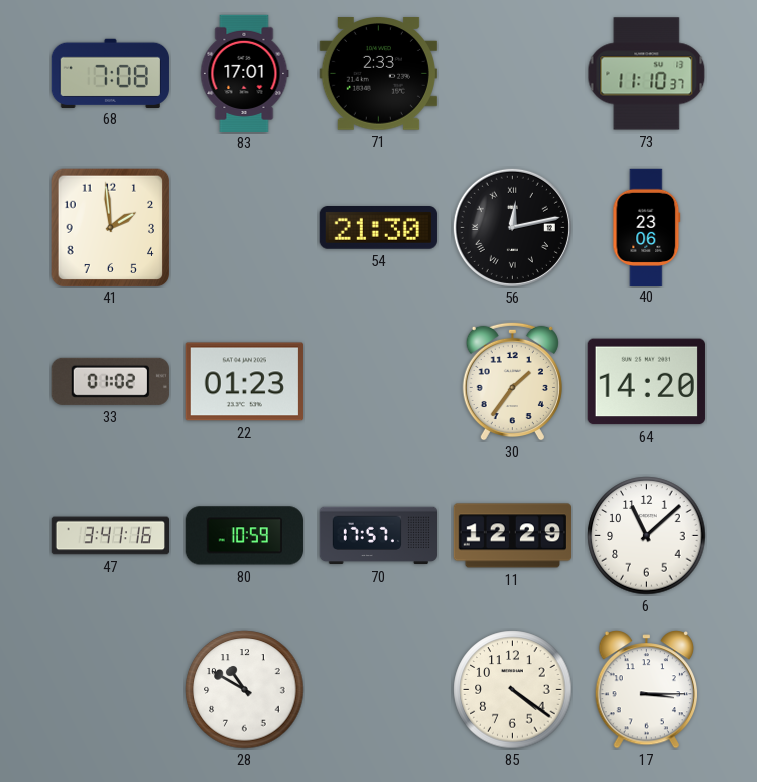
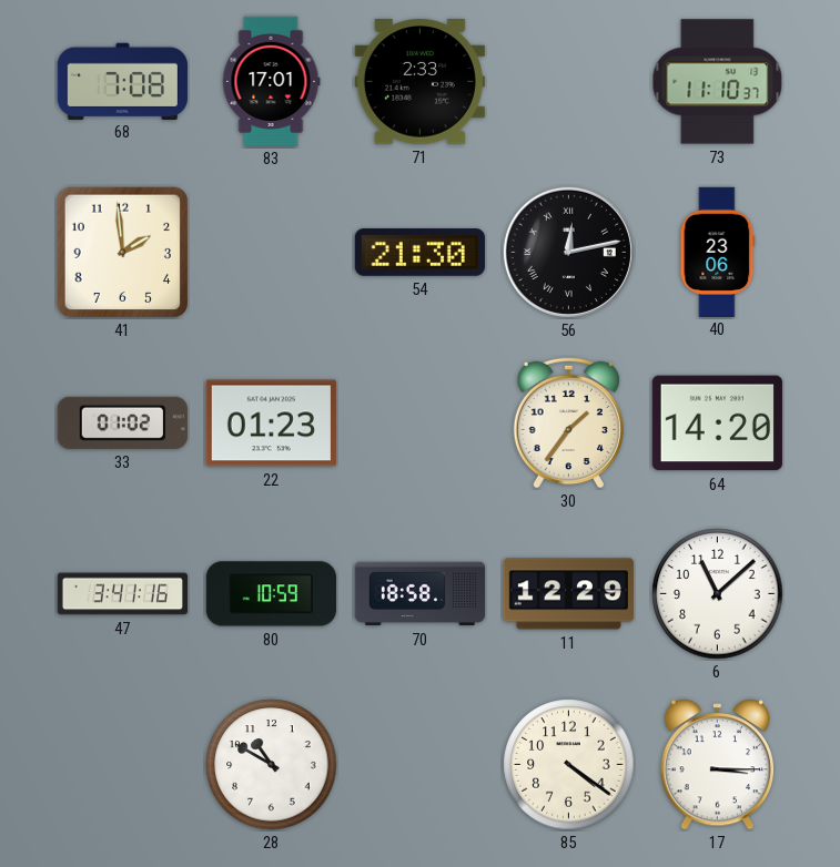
70: 17:57 -> 18:58
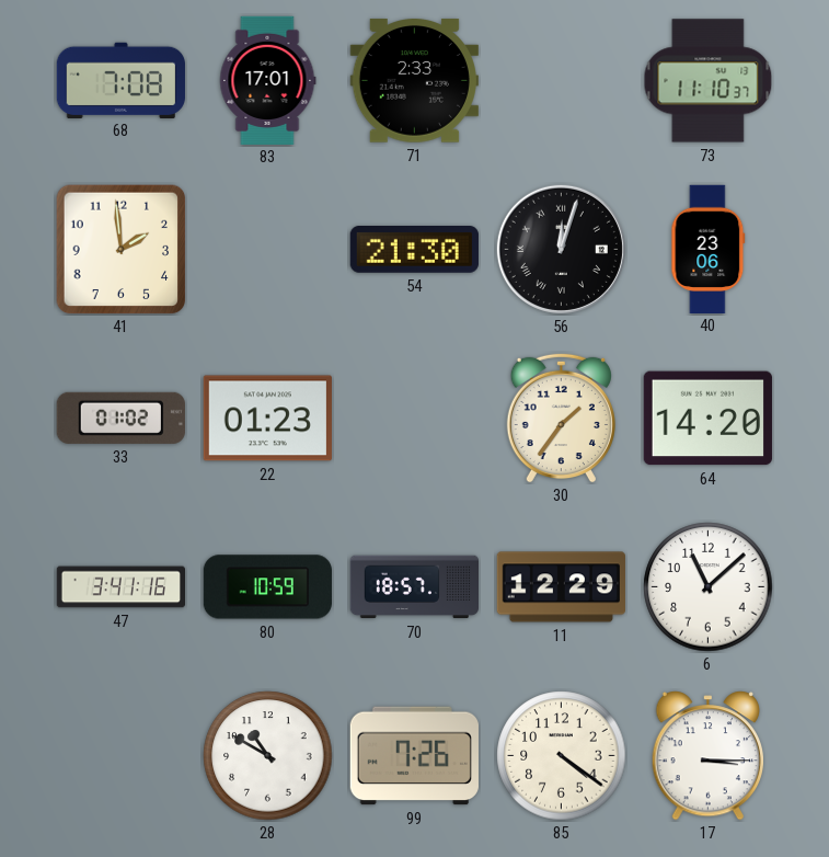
56: 12:13 -> 12:03
70: 18:58 -> 18:57
99: none -> 7:26
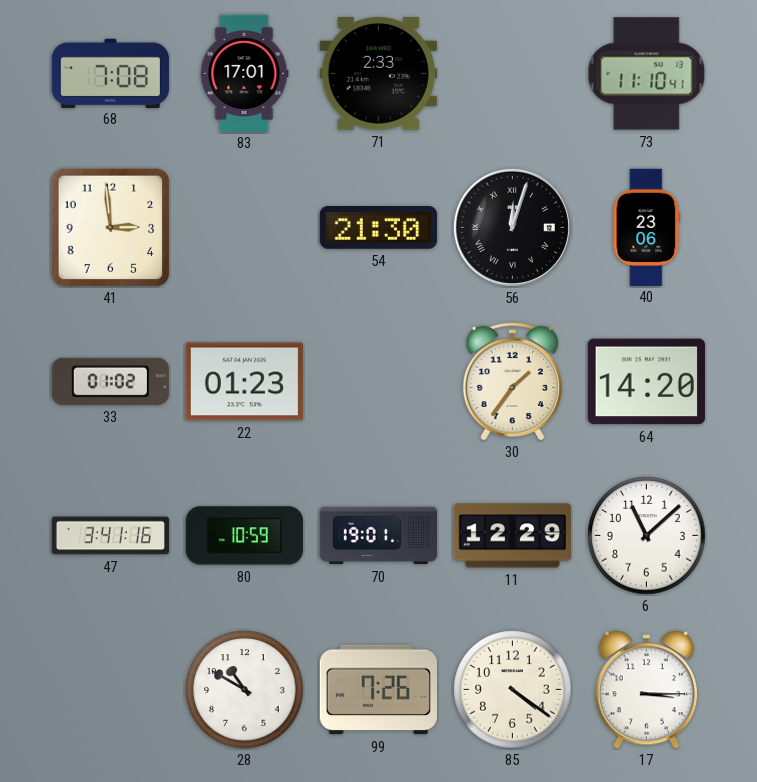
73: 11:10:37 -> 11:10:41
41: 1:59 -> 2:59
70: 18:57 -> 19:01
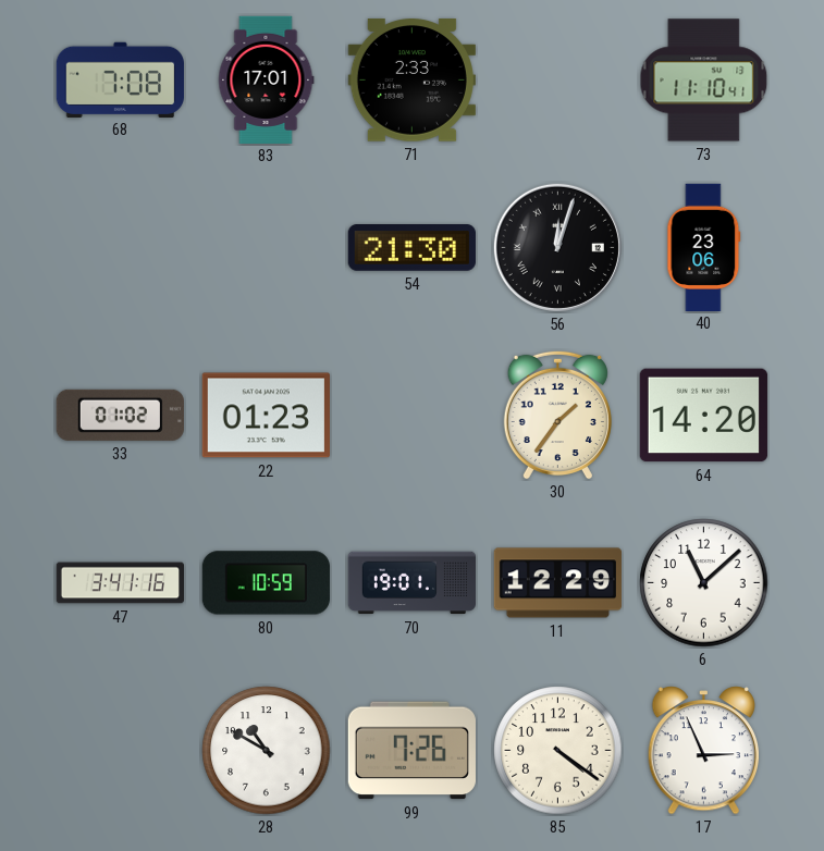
41: 2:59 -> none
17: 3:15 -> 2:56
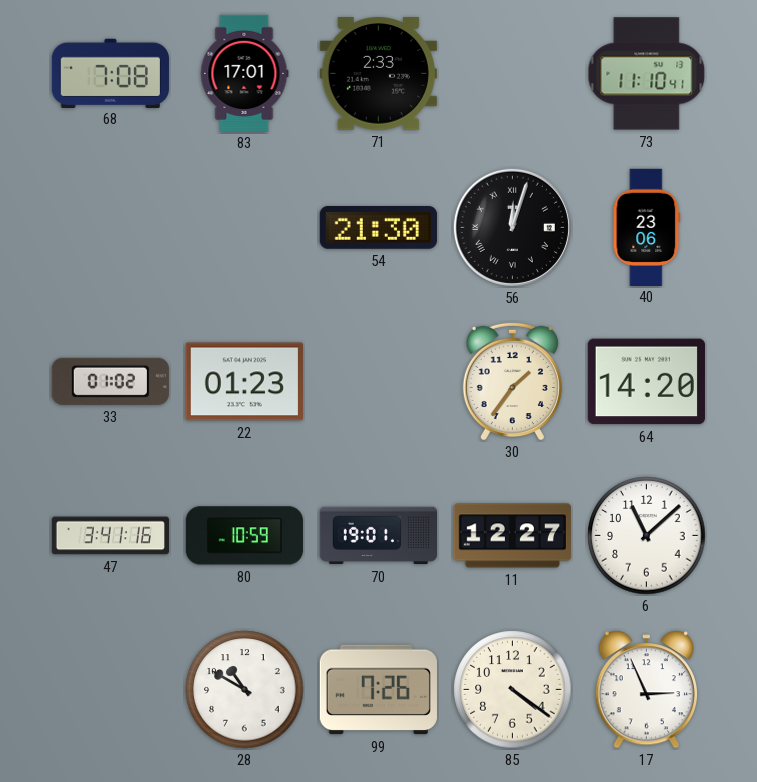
11: 12:29 -> 12:27
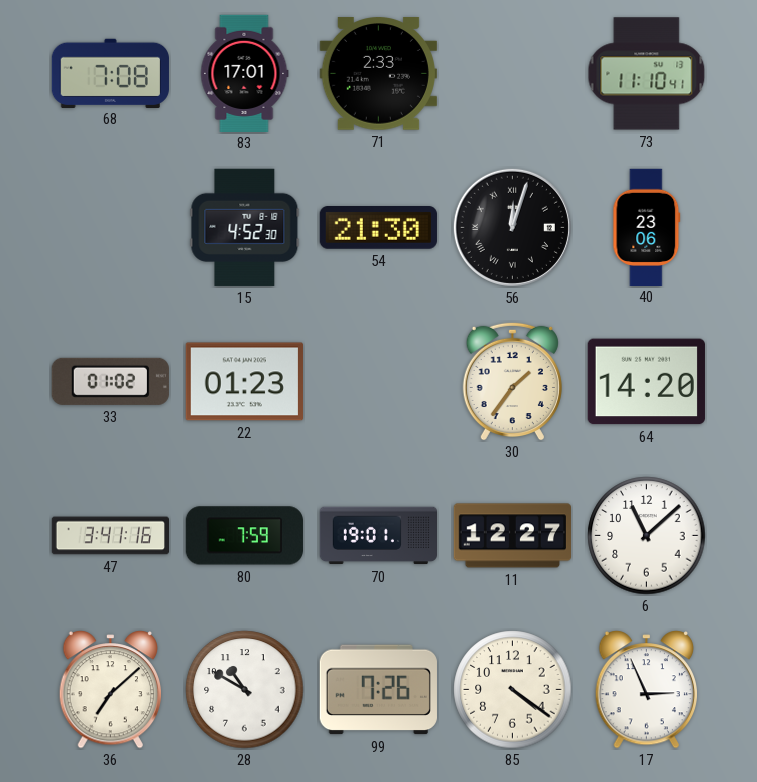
15: none -> 4:52
80: 10:59 -> 7:59
36: none -> 7:08
